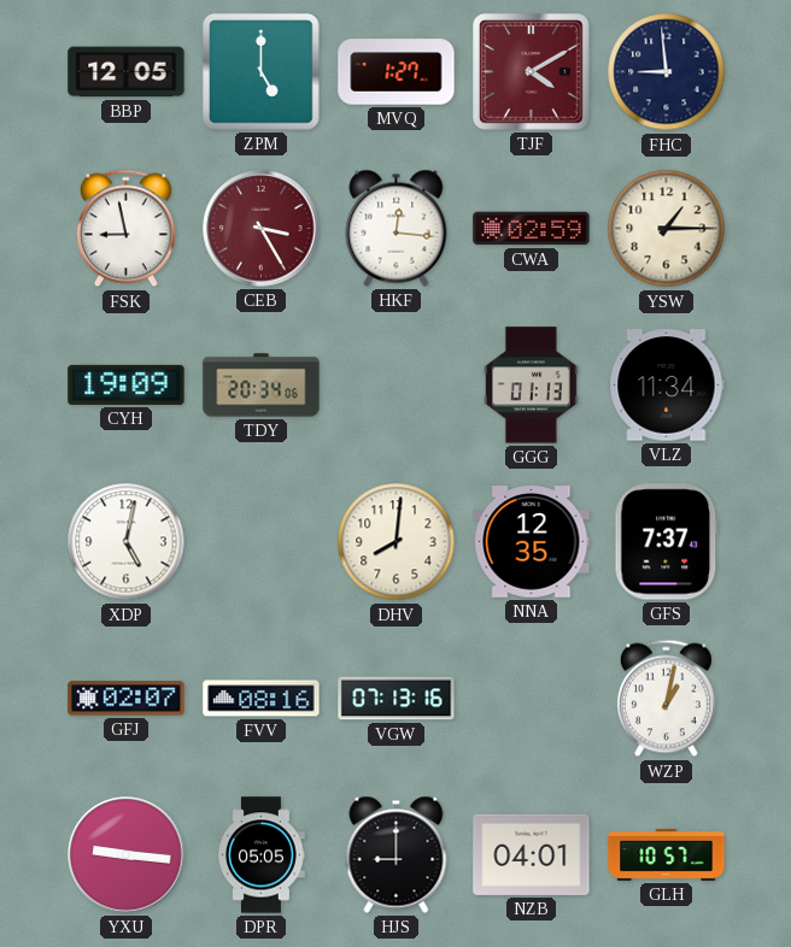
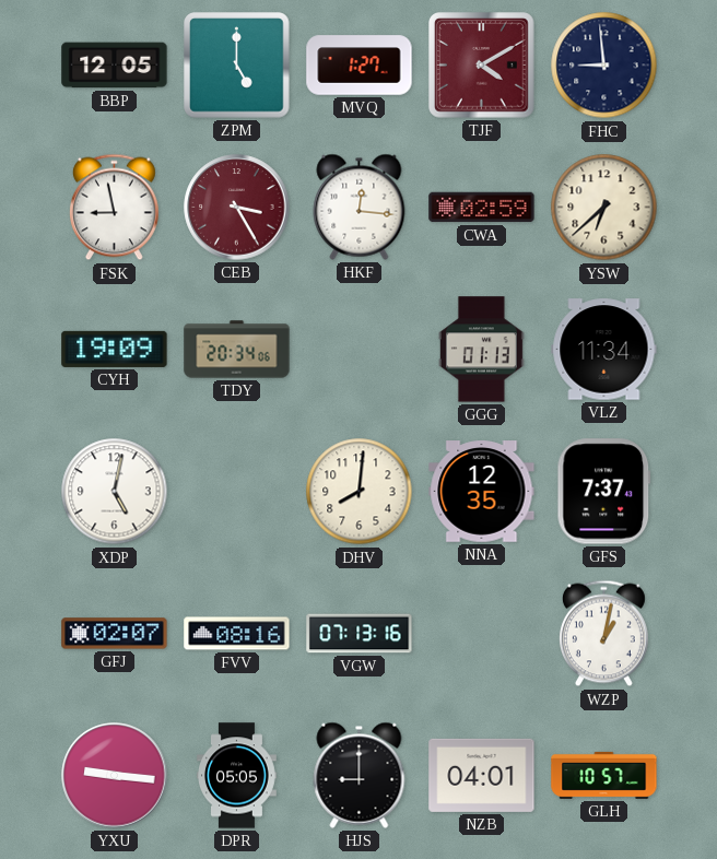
YSW: 1:15 -> 6:38
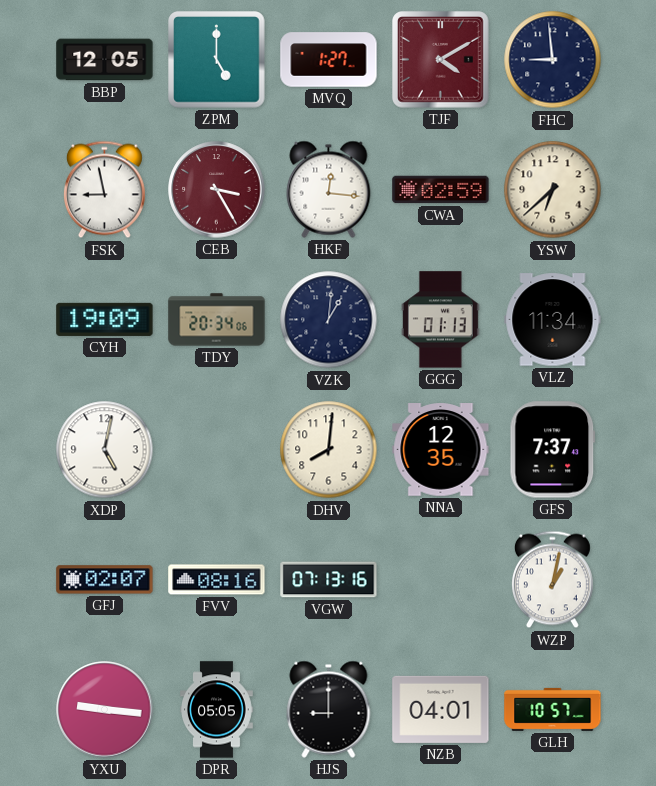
VZK: none -> 1:01
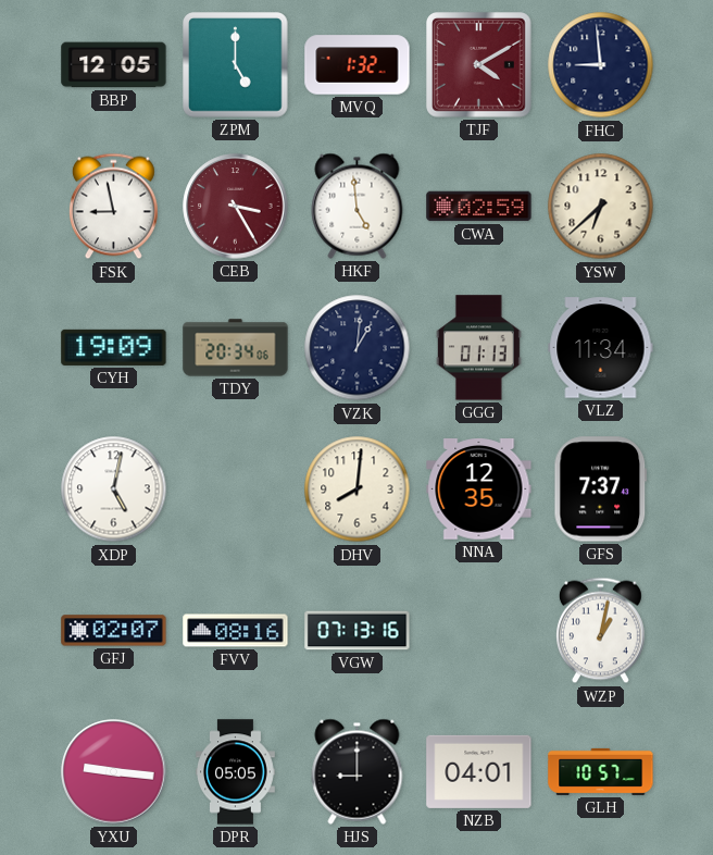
MVQ: 1:27 -> 1:32
HKF: 12:16 -> 4:59
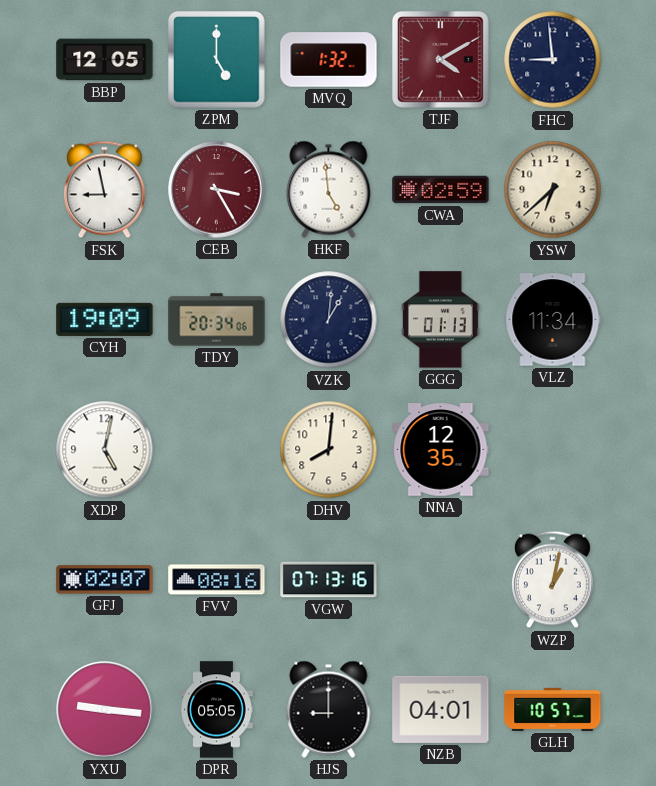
GFS: 7:37 -> none
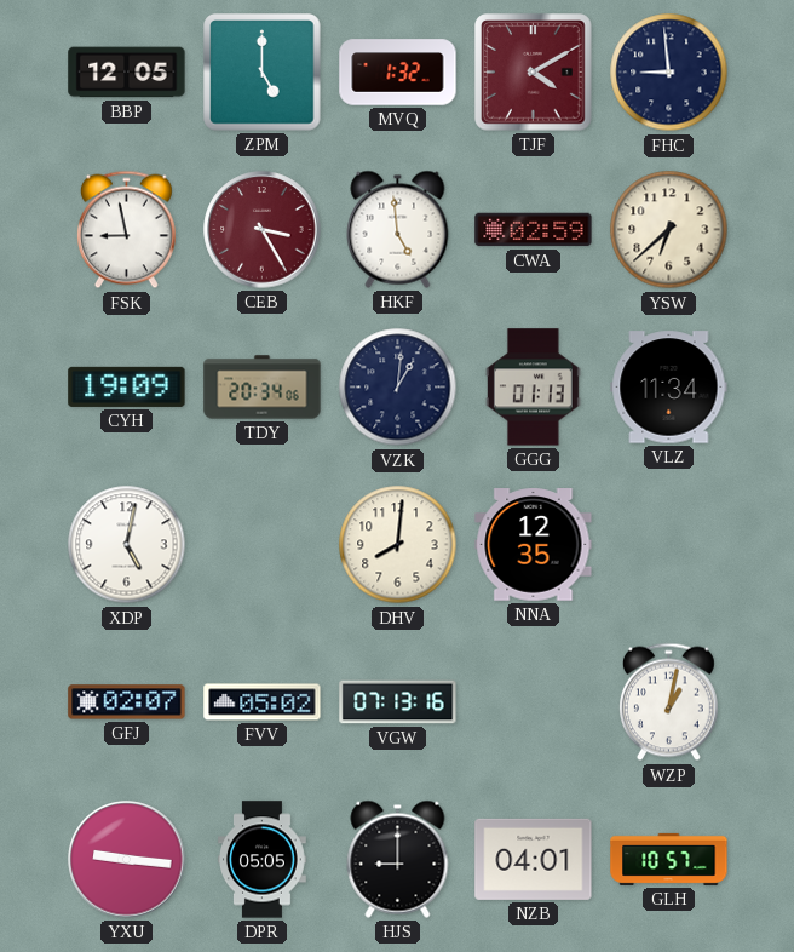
FVV: 08:16 -> 05:02
